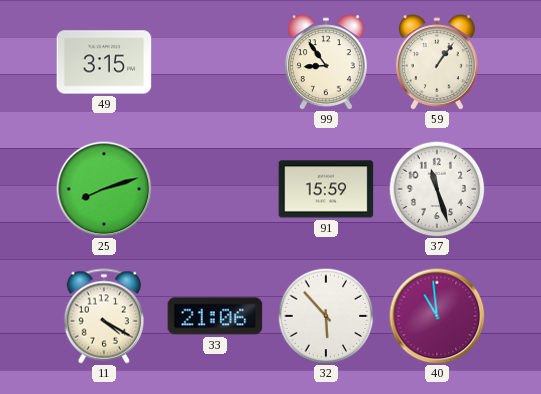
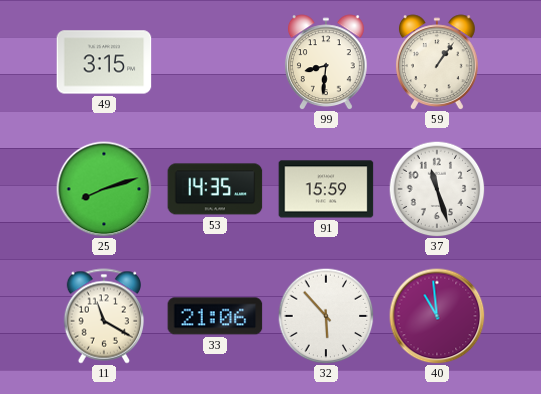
99: 8:54 -> 8:31
53: none -> 14:35
11: 4:20 -> 11:20
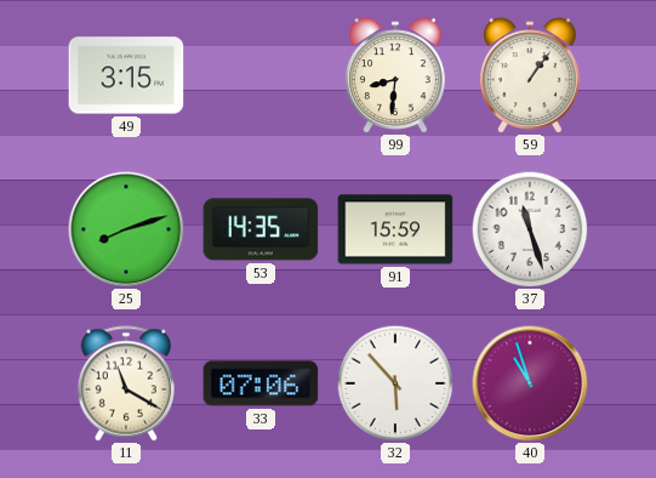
33: 21:06 -> 07:06
40: 10:59 -> 10:57
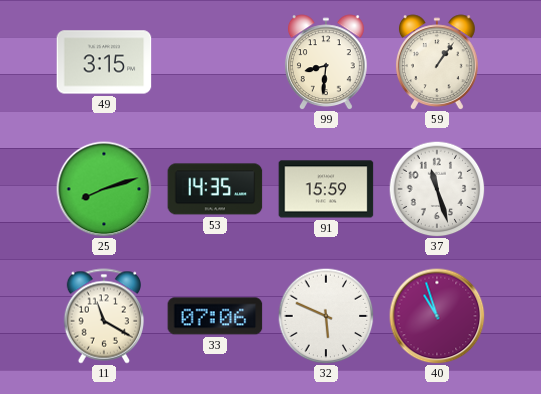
32: 5:53 -> 5:49
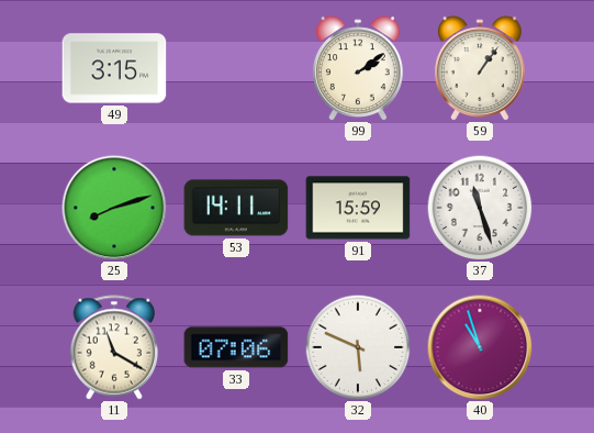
99: 8:31 -> 2:09
53: 14:35 -> 14:11
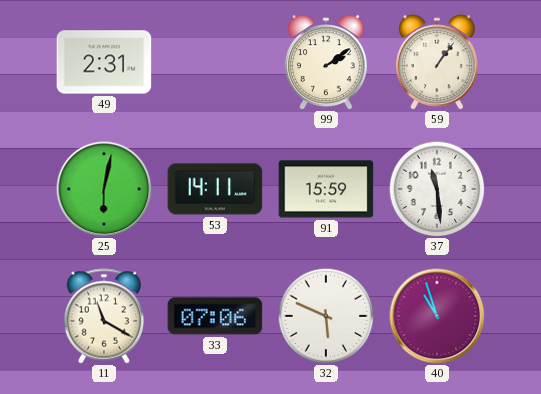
49: 3:15 -> 2:31
25: 8:12 -> 6:02
37: 11:27 -> 11:29
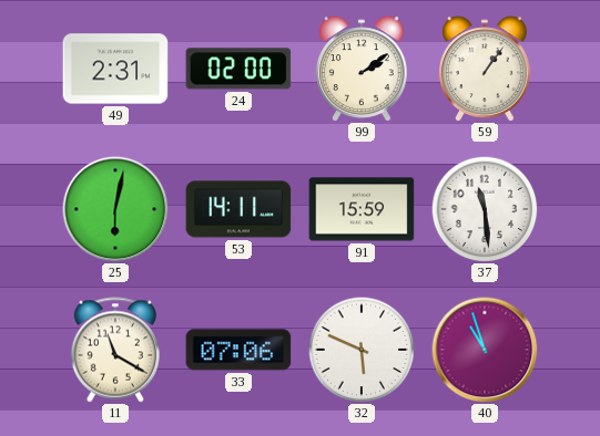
24: none -> 02:00
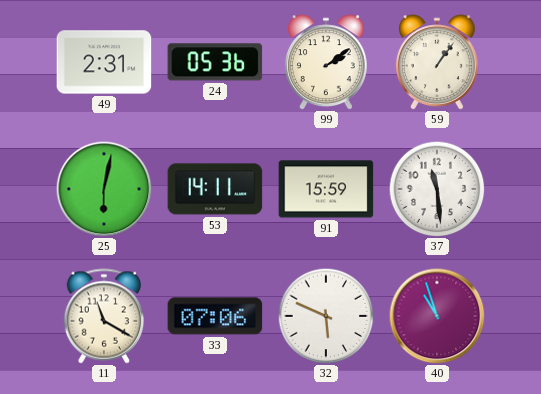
24: 02:00 -> 05:36
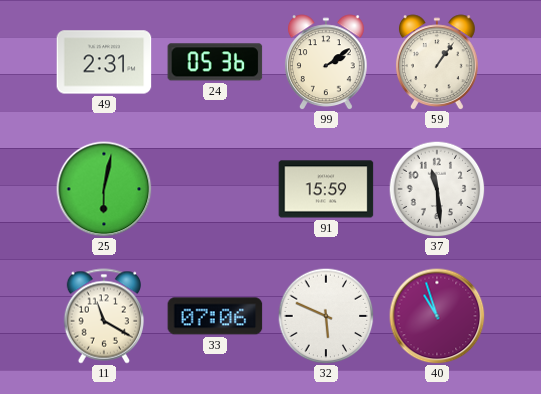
53: 14:11 -> none
